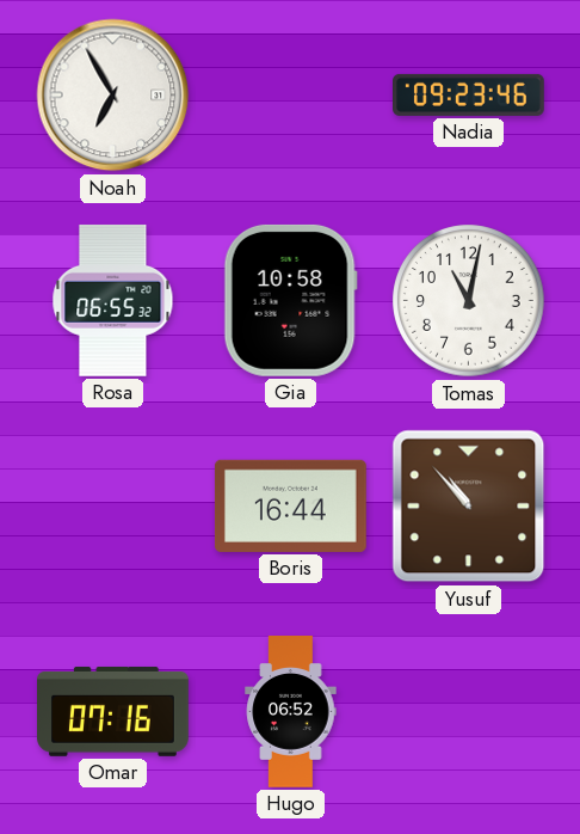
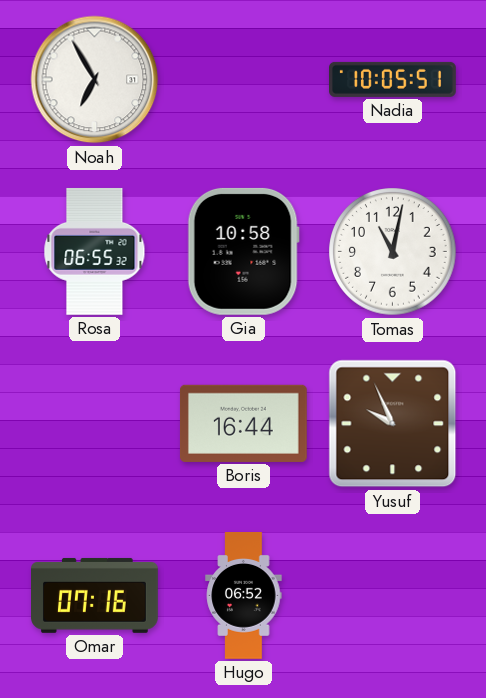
Nadia: 09:23 -> 10:05
Yusuf: 10:53 -> 9:56
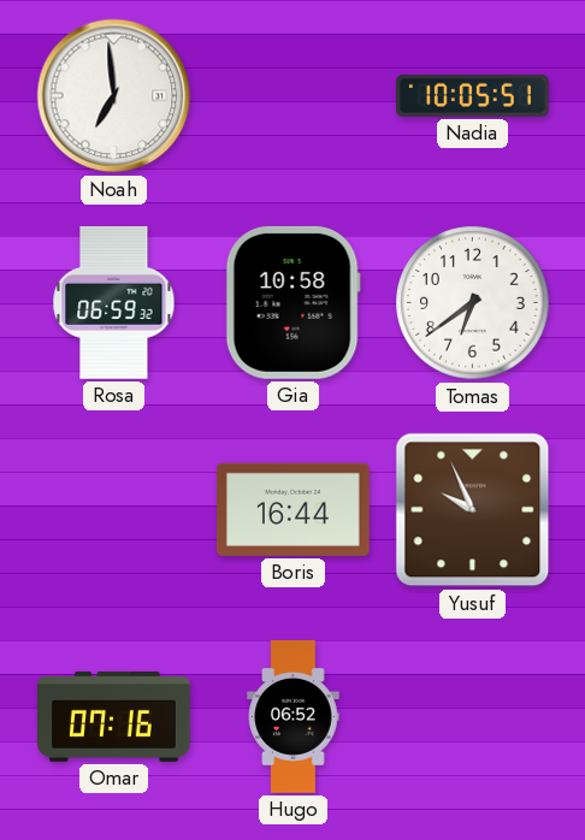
Noah: 6:55 -> 6:59
Rosa: 06:55 -> 06:59
Tomas: 11:02 -> 6:39
